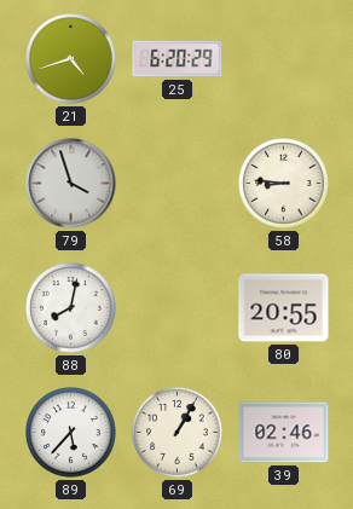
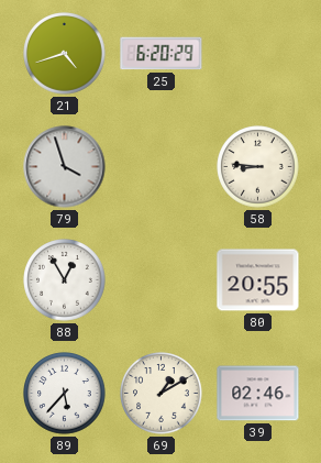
88: 8:02 -> 12:55
69: 1:05 -> 1:10
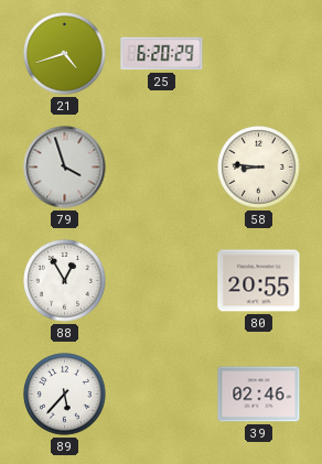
69: 1:10 -> none
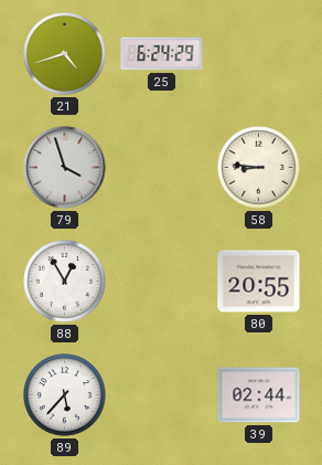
25: 6:20 -> 6:24
39: 02:46 -> 02:44
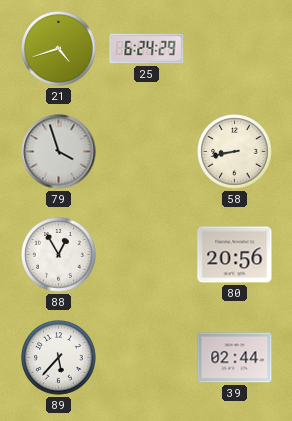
58: 8:46 -> 8:43
80: 20:55 -> 20:56
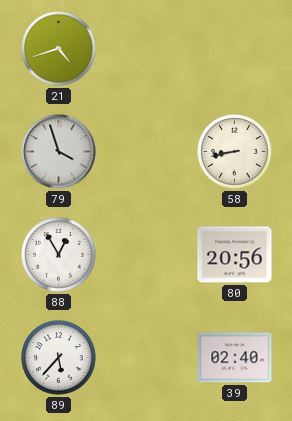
25: 6:24 -> none
39: 02:44 -> 02:40
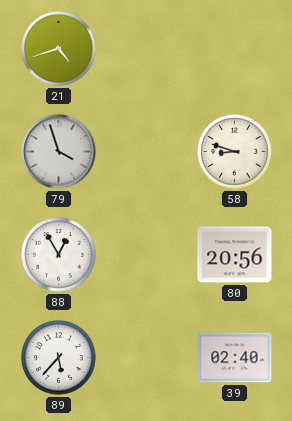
58: 8:43 -> 8:48
